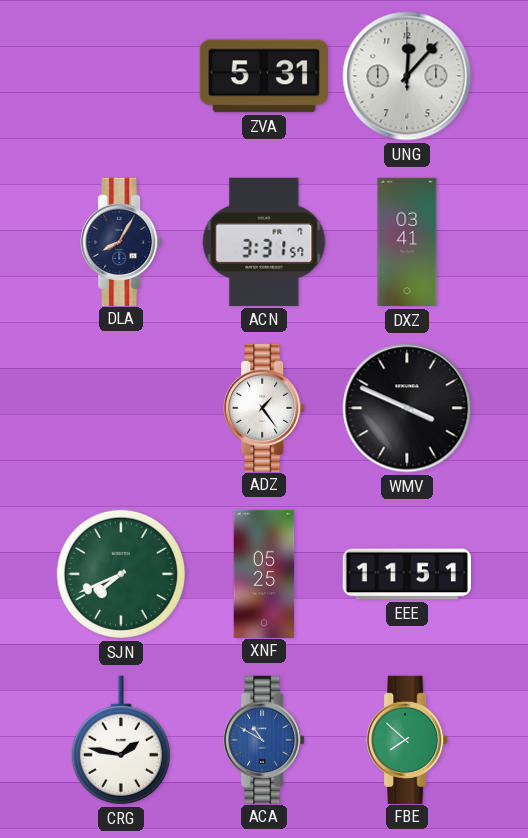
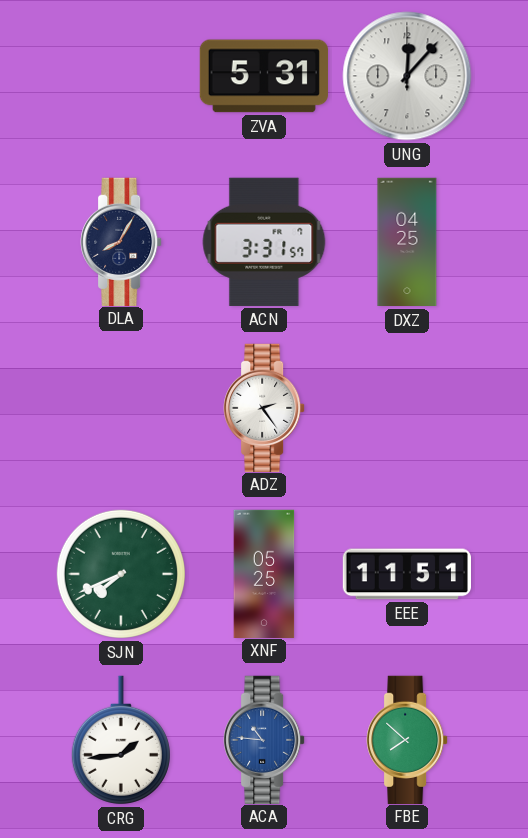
DXZ: 03:41 -> 04:25
ADZ: 1:24 -> 2:24
WMV: 3:49 -> none
CRG: 1:47 -> 1:44
ACA: 10:50 -> 10:46
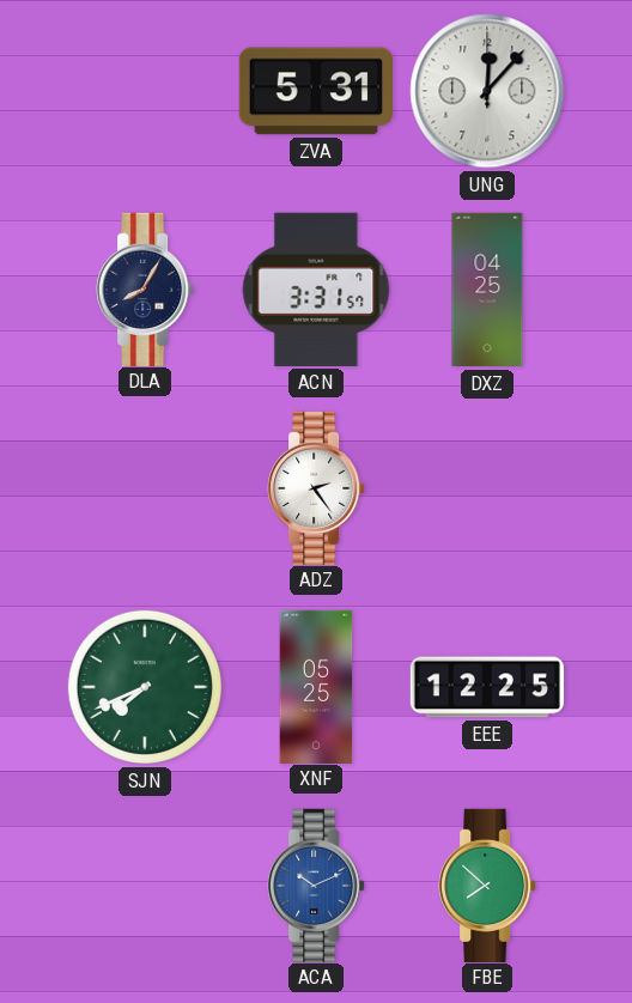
EEE: 11:51 -> 12:25
CRG: 1:44 -> none
ACA: 10:46 -> 10:11
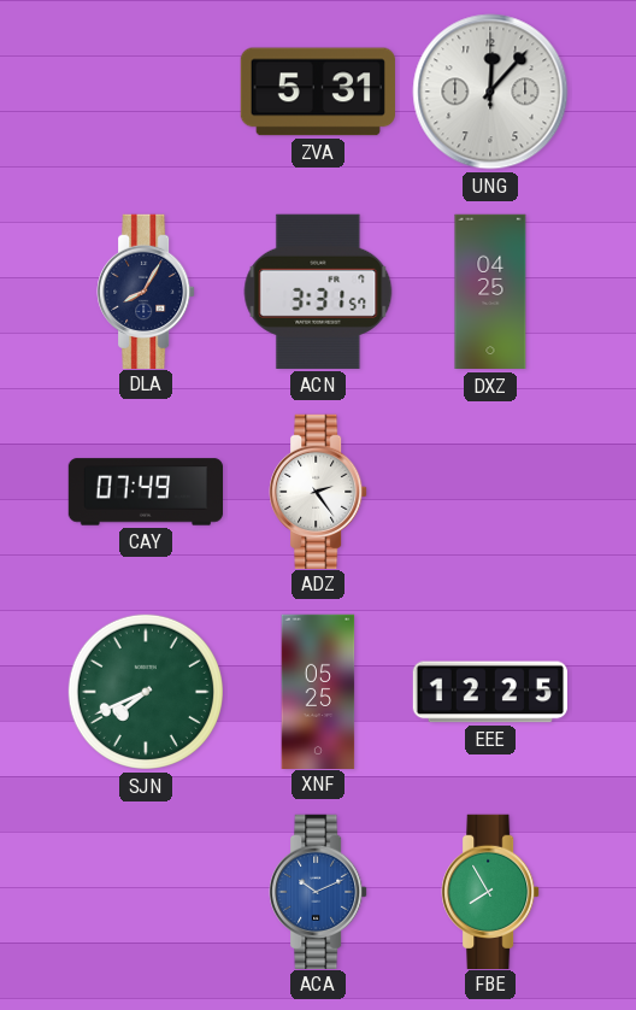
CAY: none -> 07:49
FBE: 7:52 -> 7:55
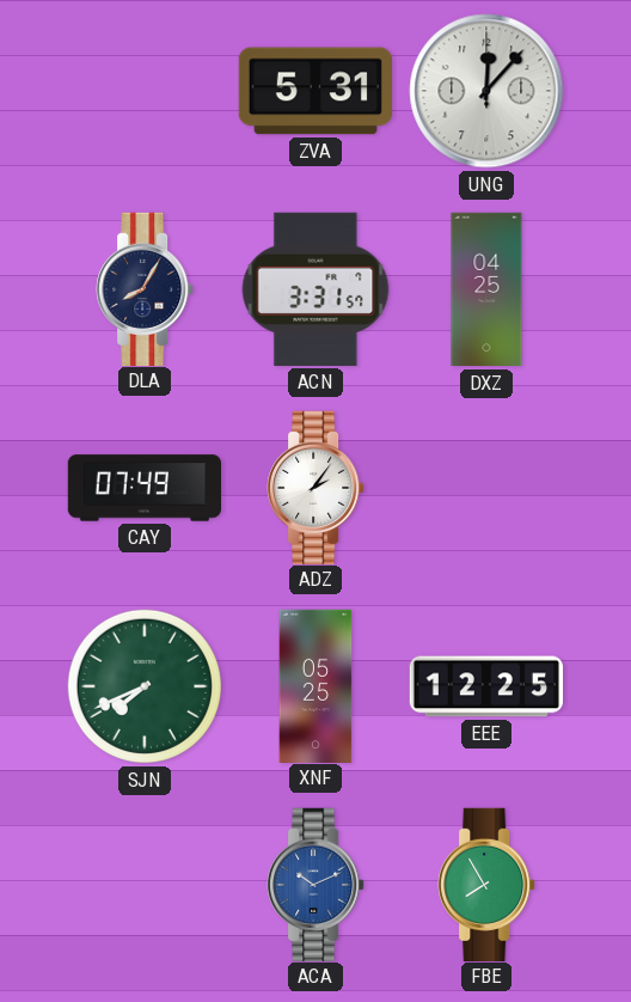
ADZ: 2:24 -> 2:06
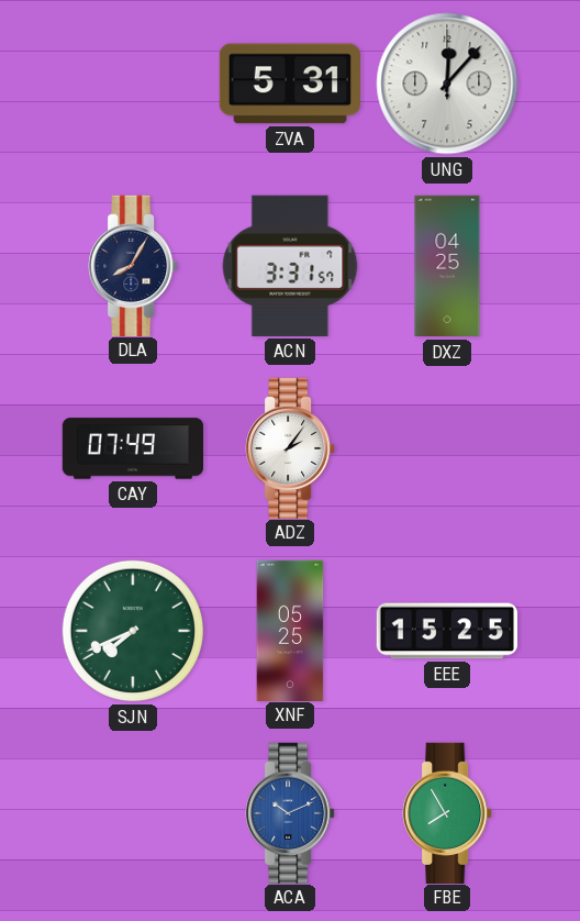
EEE: 12:25 -> 15:25
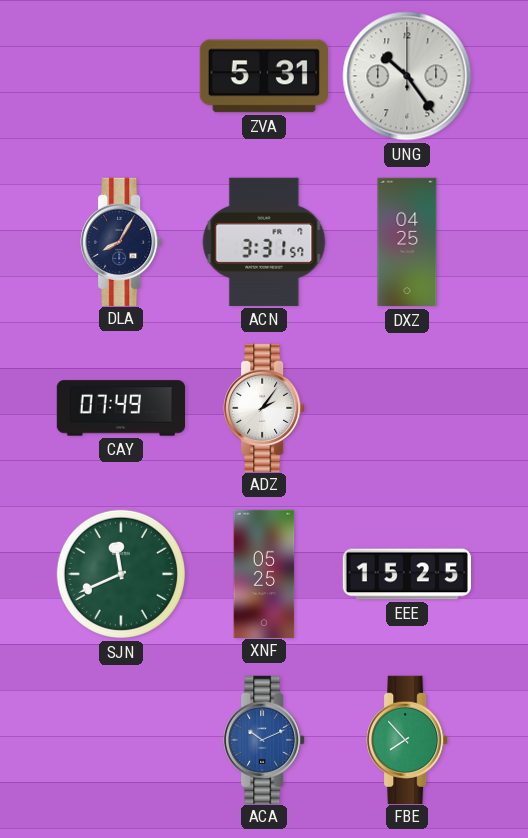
UNG: 12:07 -> 10:24
SJN: 7:41 -> 11:41
FBE: 7:55 -> 7:53
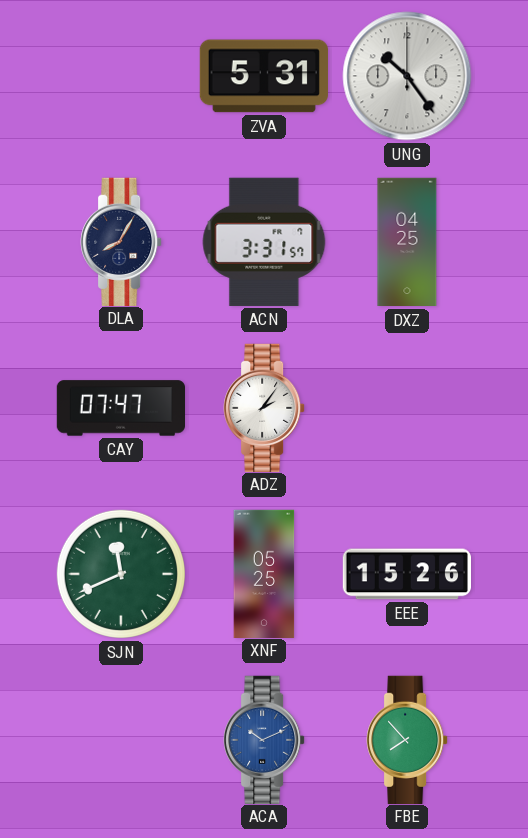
CAY: 07:49 -> 07:47
EEE: 15:25 -> 15:26
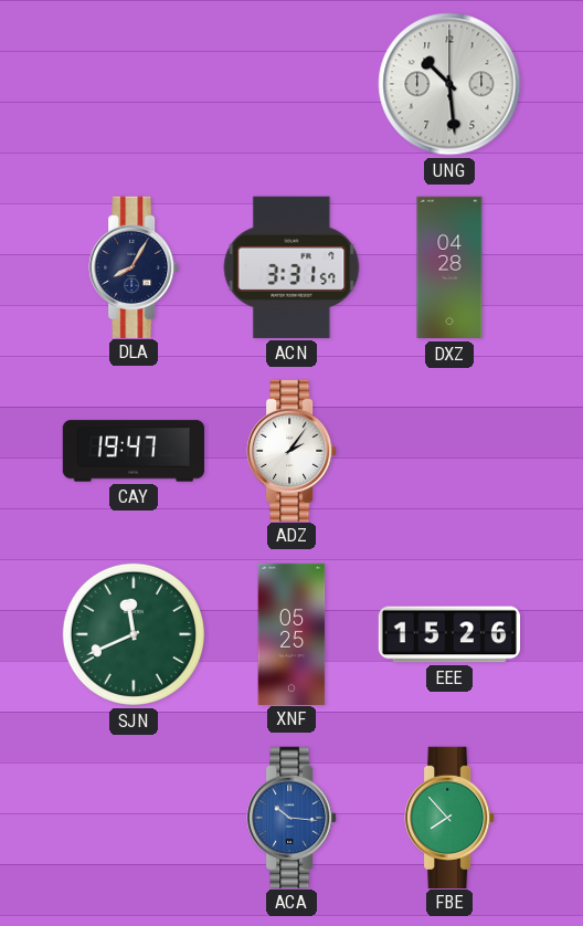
ZVA: 5:31 -> none
UNG: 10:24 -> 10:29
DXZ: 04:25 -> 04:28
CAY: 07:47 -> 19:47
ACA: 10:11 -> 10:16
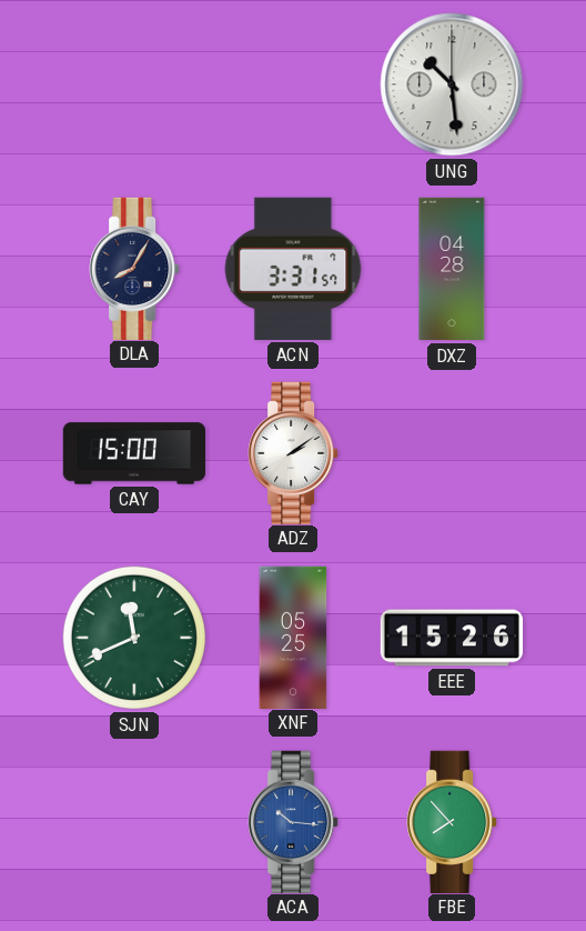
CAY: 19:47 -> 15:00
ADZ: 2:06 -> 2:09
